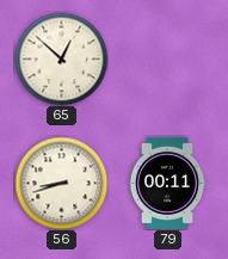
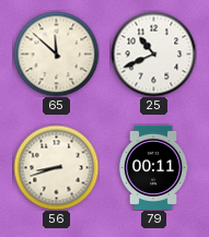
65: 12:52 -> 11:52
25: none -> 10:41
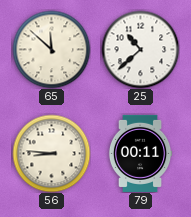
25: 10:41 -> 10:38
56: 8:42 -> 8:46
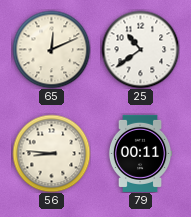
65: 11:52 -> 12:11
25: 10:38 -> 10:39
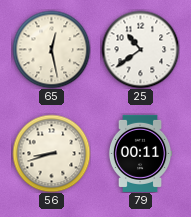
65: 12:11 -> 12:28
56: 8:46 -> 8:42
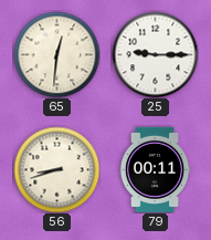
65: 12:28 -> 12:31
25: 10:39 -> 9:15
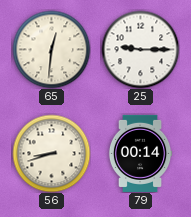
79: 00:11 -> 00:14
